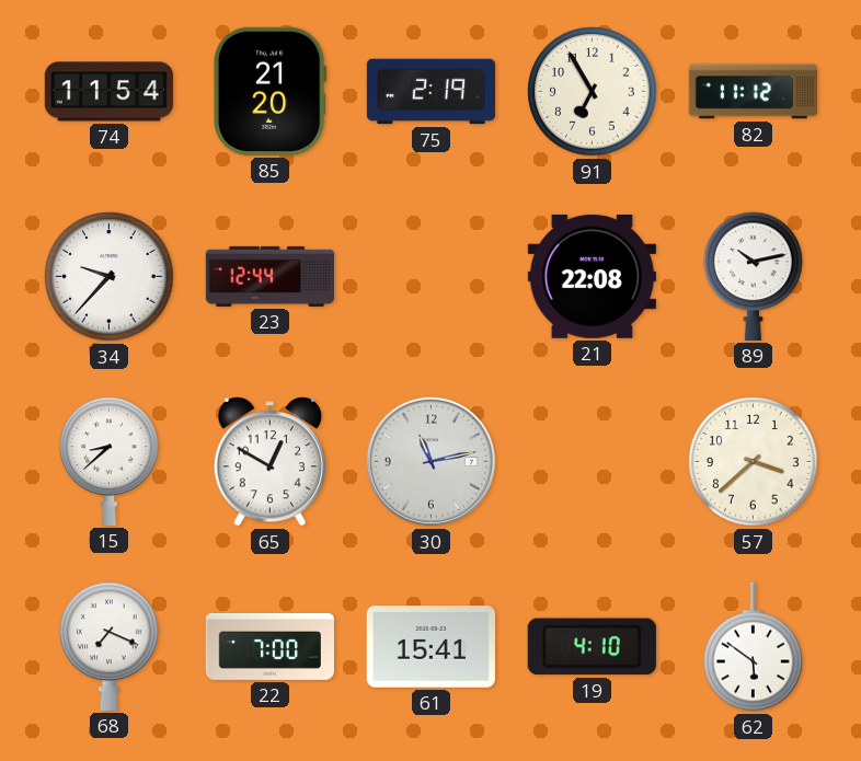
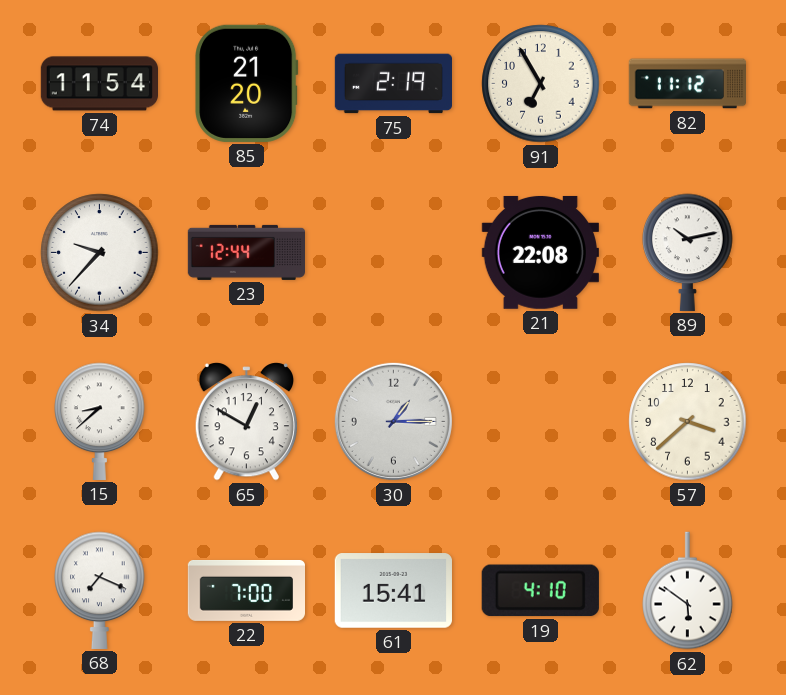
30: 11:13 -> 1:15
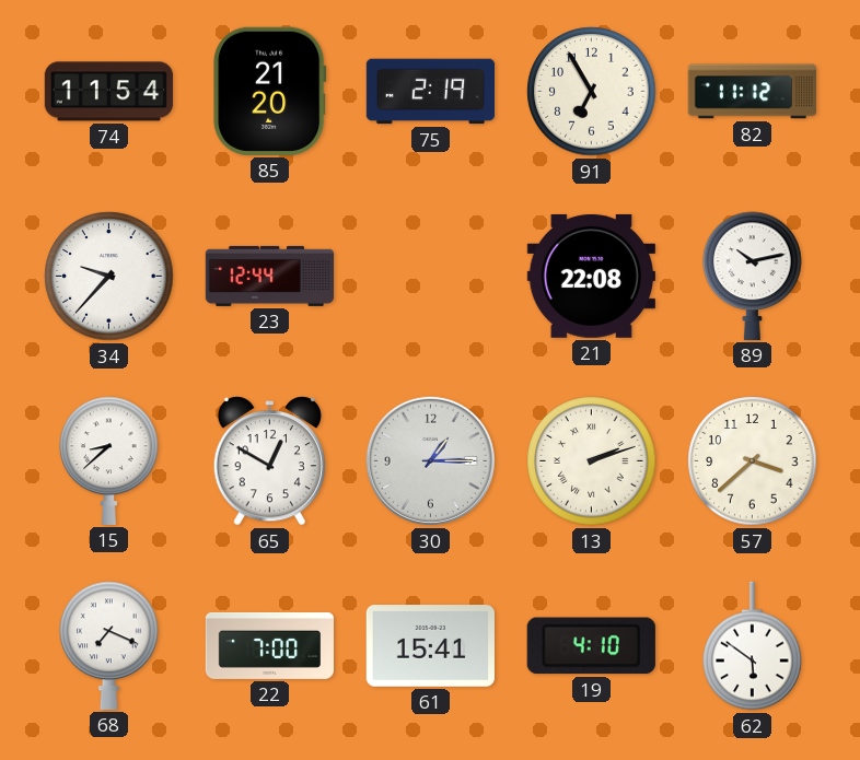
13: none -> 2:12
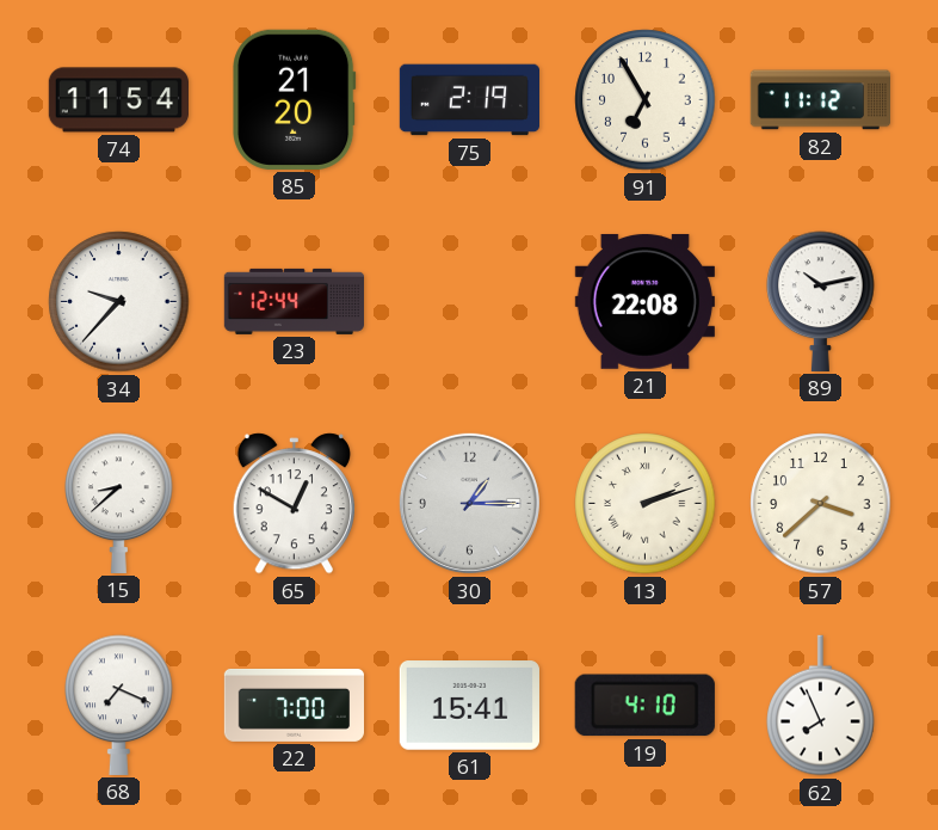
62: 5:51 -> 7:56
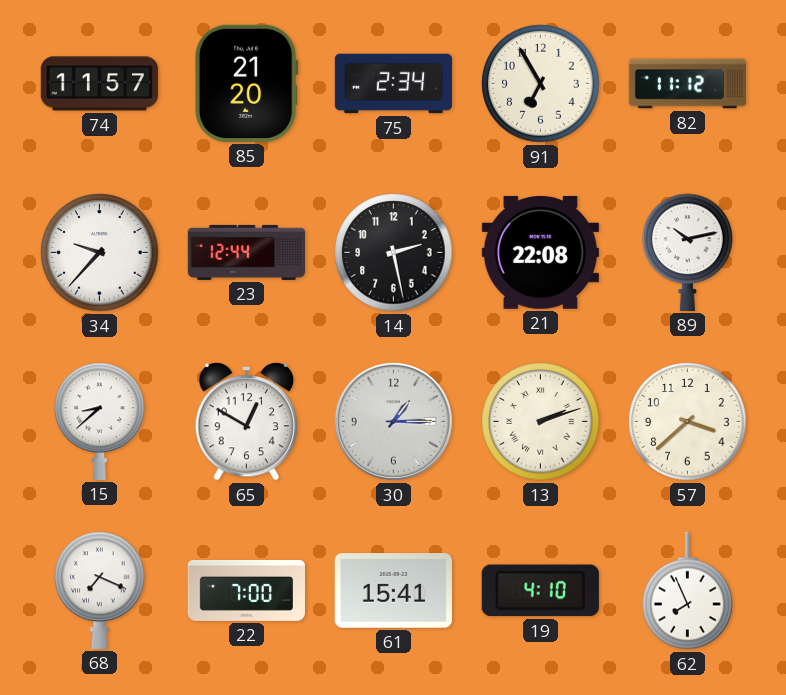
74: 11:54 -> 11:57
75: 2:19 -> 2:34
14: none -> 2:28
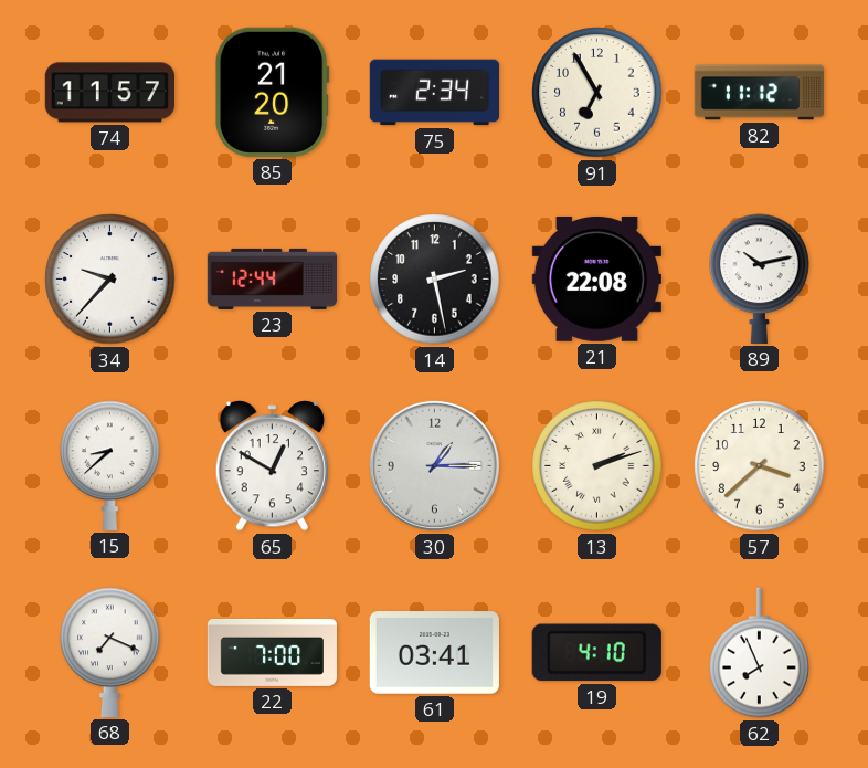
61: 15:41 -> 03:41
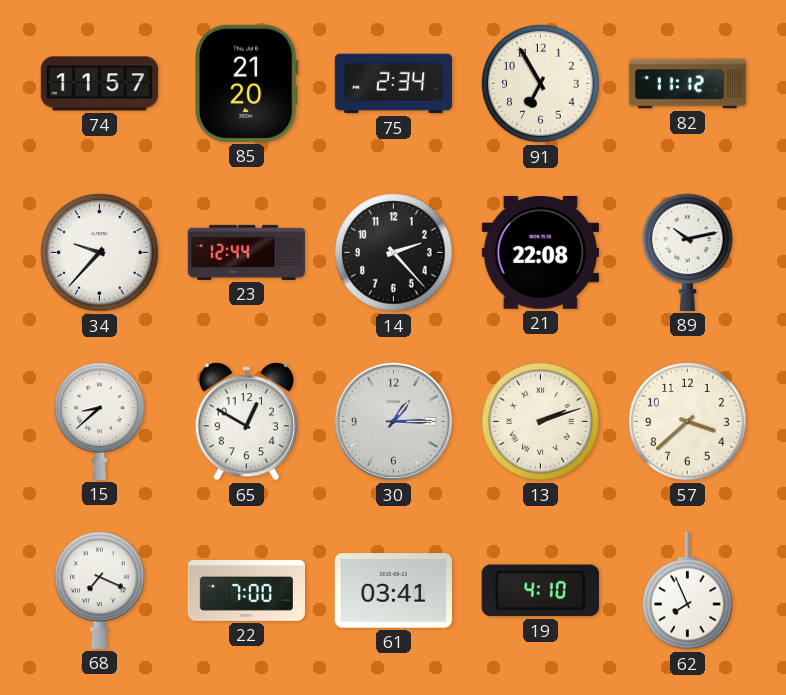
14: 2:28 -> 2:23
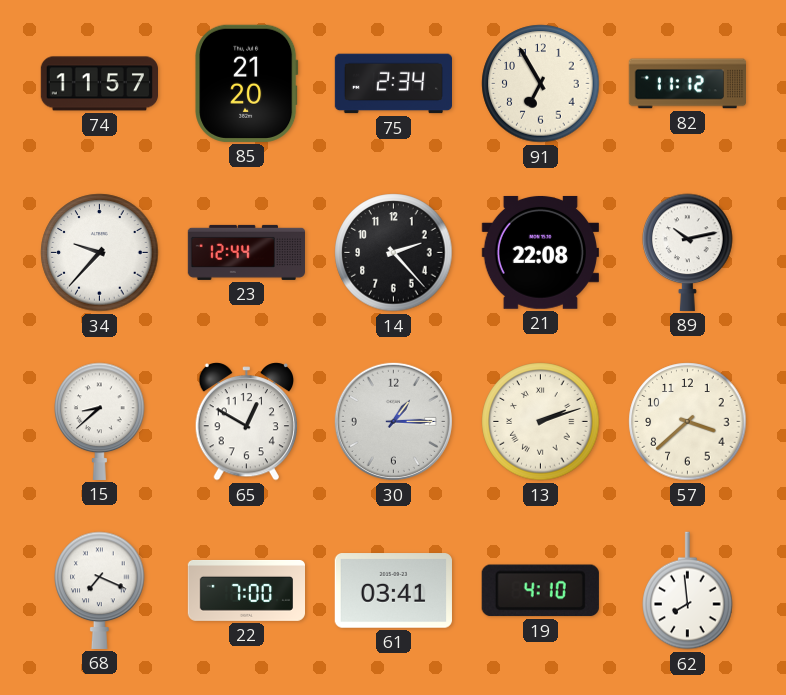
62: 7:56 -> 7:59
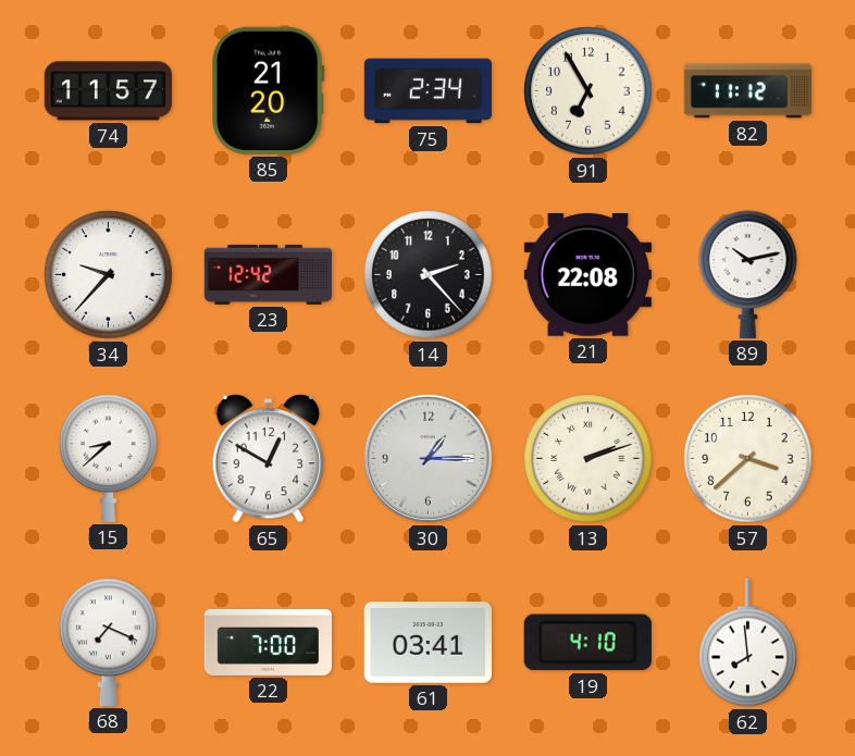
23: 12:44 -> 12:42
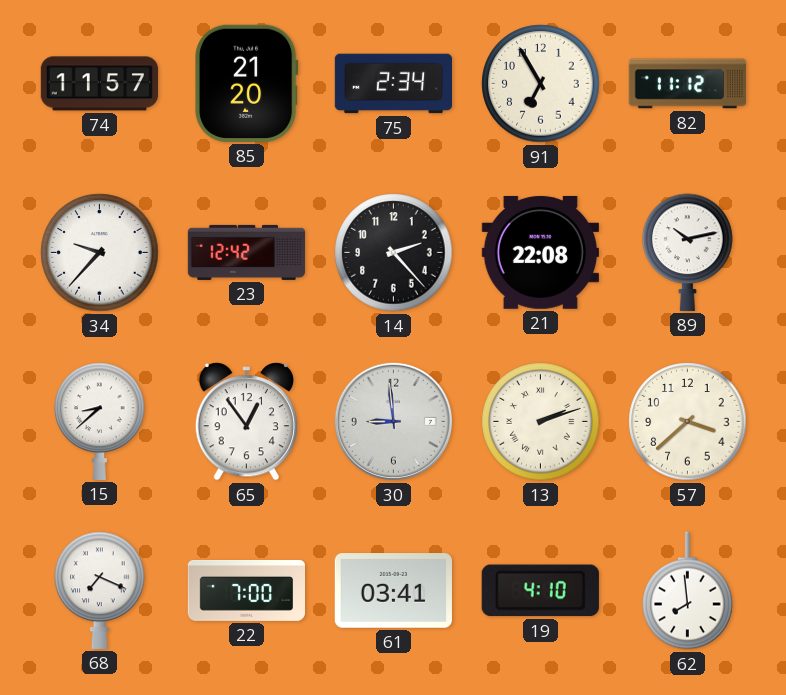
65: 12:50 -> 12:54
30: 1:15 -> 8:59
